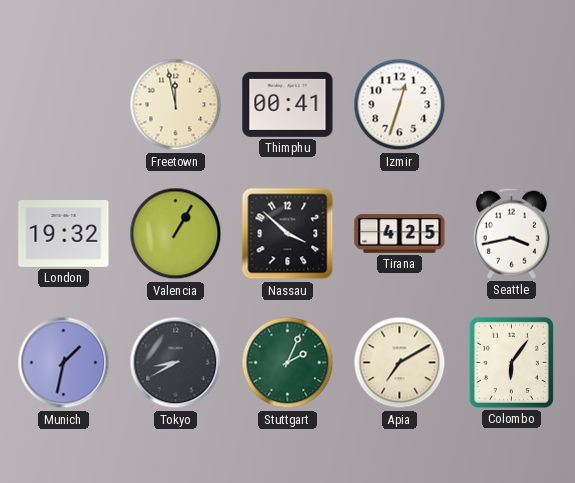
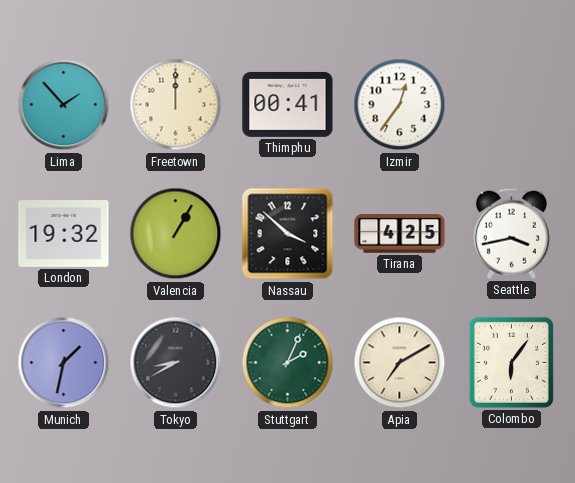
Lima: none -> 1:53
Freetown: 11:58 -> 12:00
Izmir: 12:33 -> 12:36
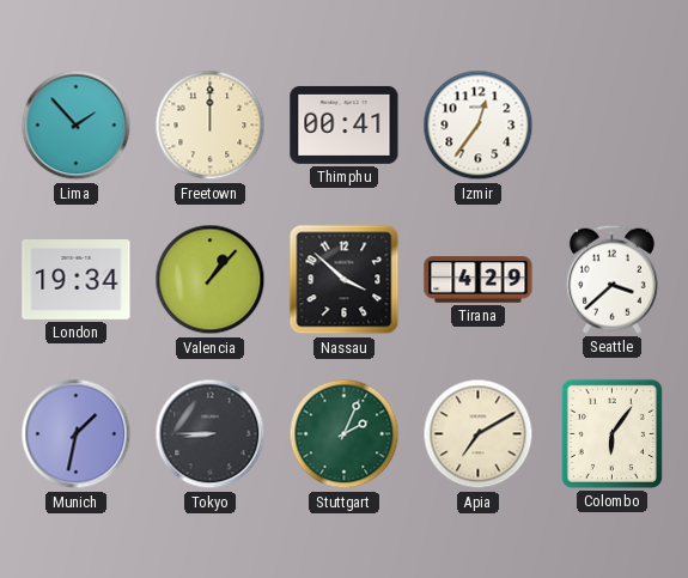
London: 19:32 -> 19:34
Valencia: 1:05 -> 1:07
Tirana: 4:25 -> 4:29
Seattle: 3:43 -> 3:38
Tokyo: 8:40 -> 8:45
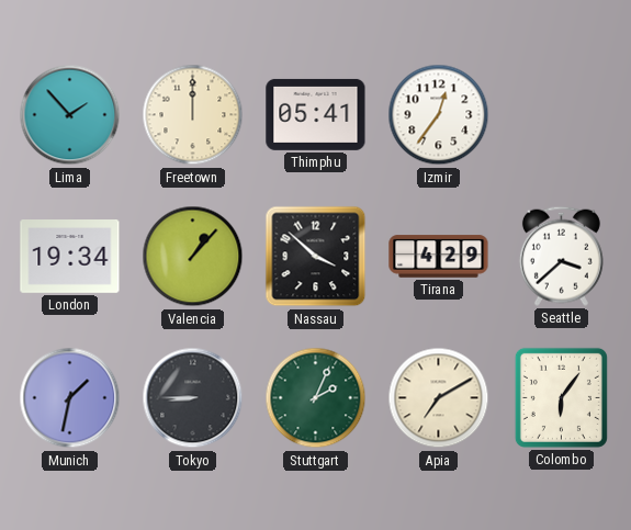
Thimphu: 00:41 -> 05:41
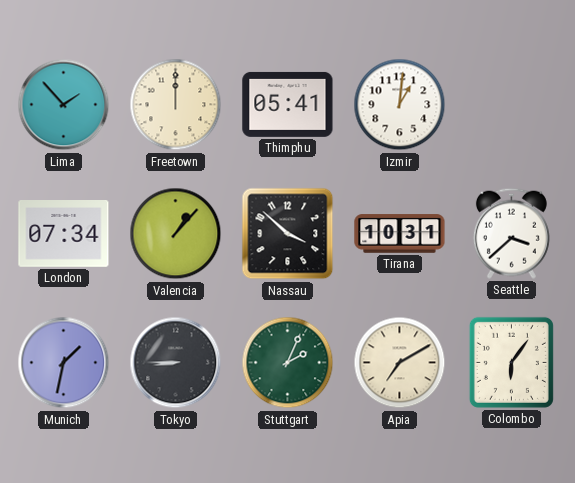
Izmir: 12:36 -> 1:01
London: 19:34 -> 07:34
Tirana: 4:29 -> 10:31
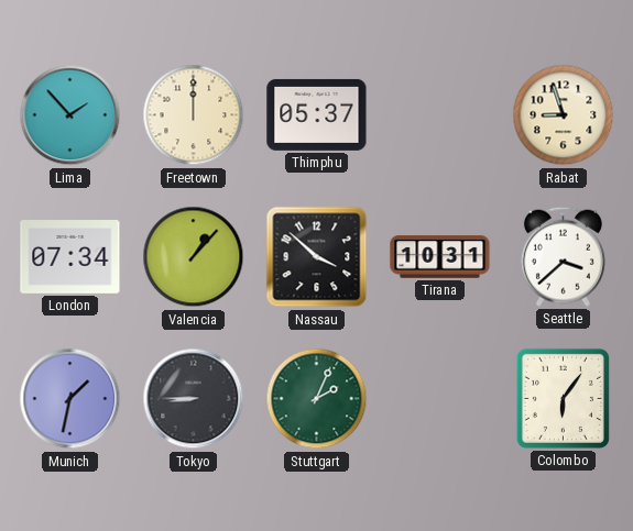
Thimphu: 05:41 -> 05:37
Izmir: 1:01 -> none
Rabat: none -> 8:57
Apia: 7:10 -> none
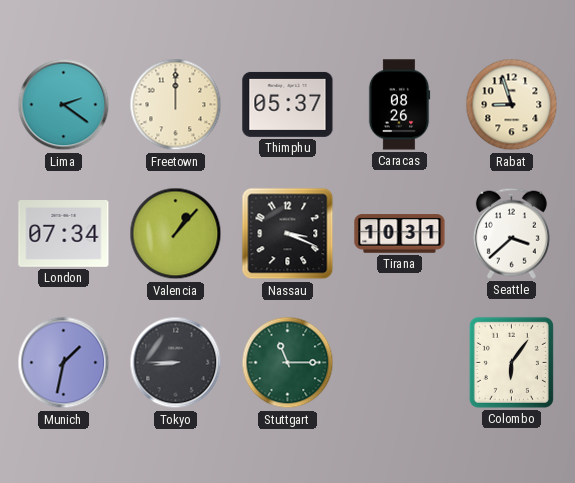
Lima: 1:53 -> 2:21
Caracas: none -> 08:26
Nassau: 3:52 -> 3:19
Stuttgart: 2:04 -> 11:15
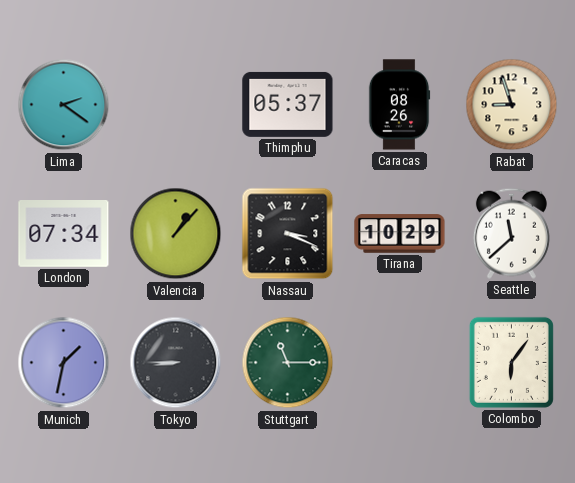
Freetown: 12:00 -> none
Tirana: 10:31 -> 10:29
Seattle: 3:38 -> 11:38
